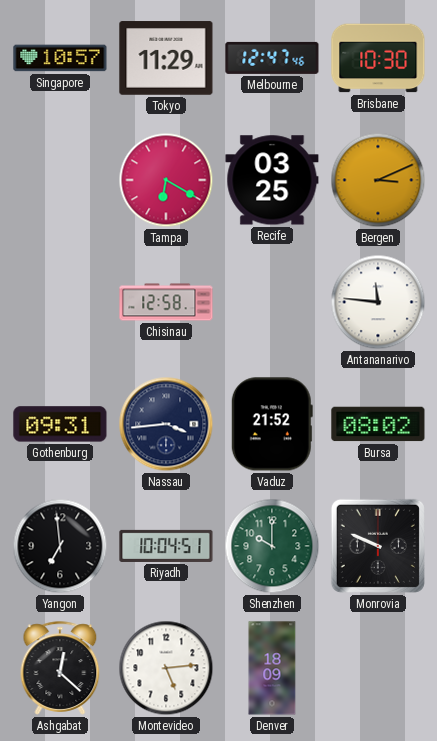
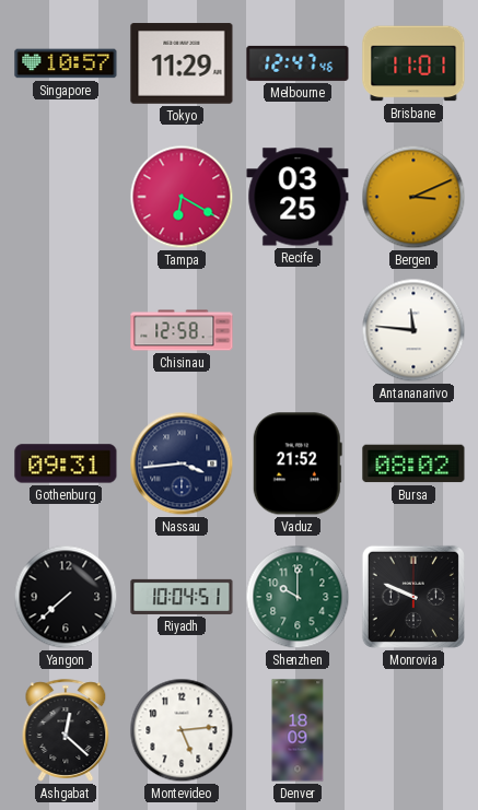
Brisbane: 10:30 -> 11:01
Yangon: 6:59 -> 7:38
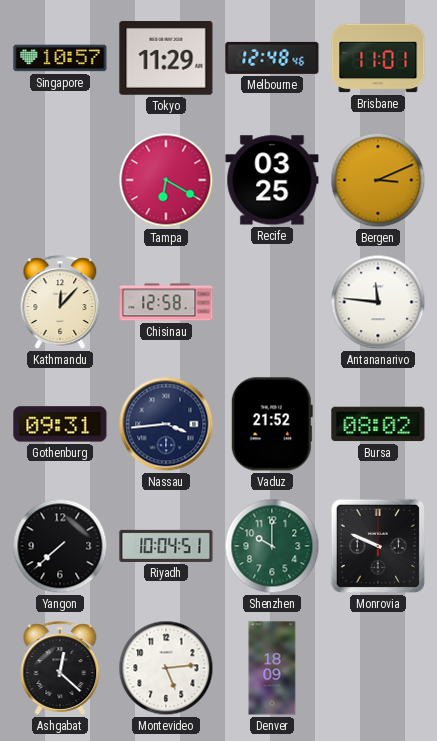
Melbourne: 12:47 -> 12:48
Kathmandu: none -> 12:07
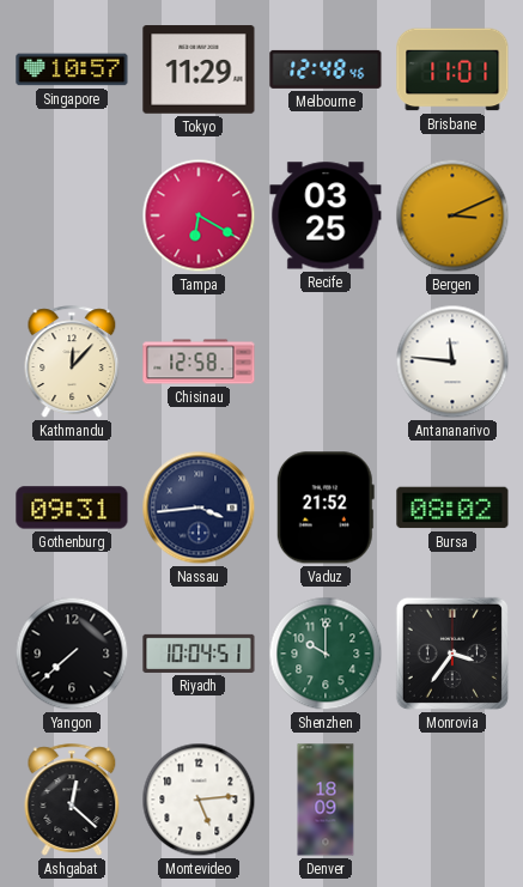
Monrovia: 9:49 -> 3:36
